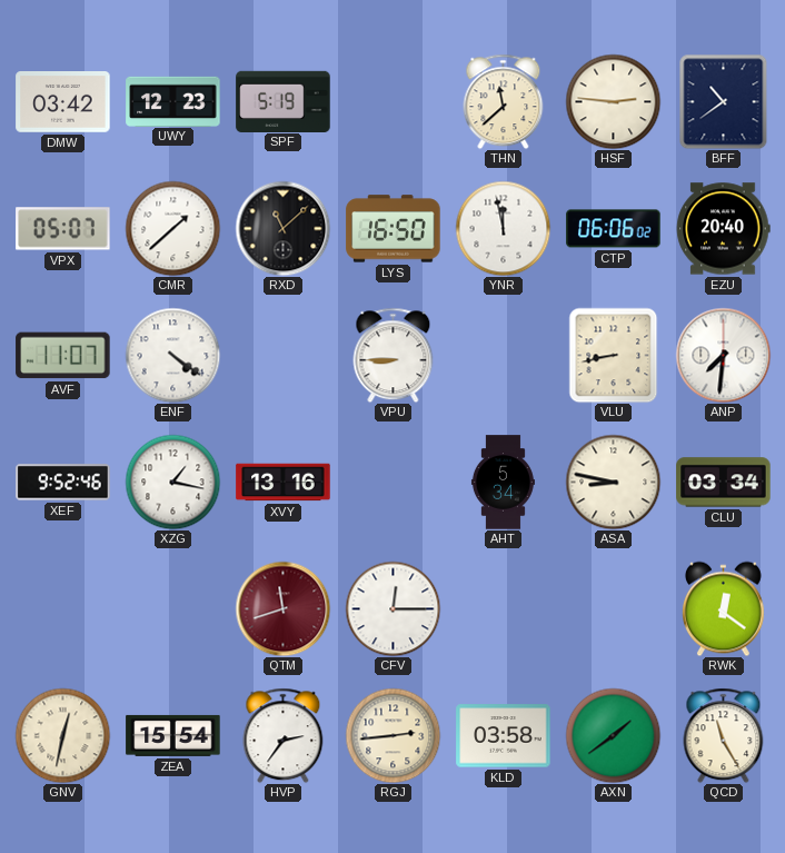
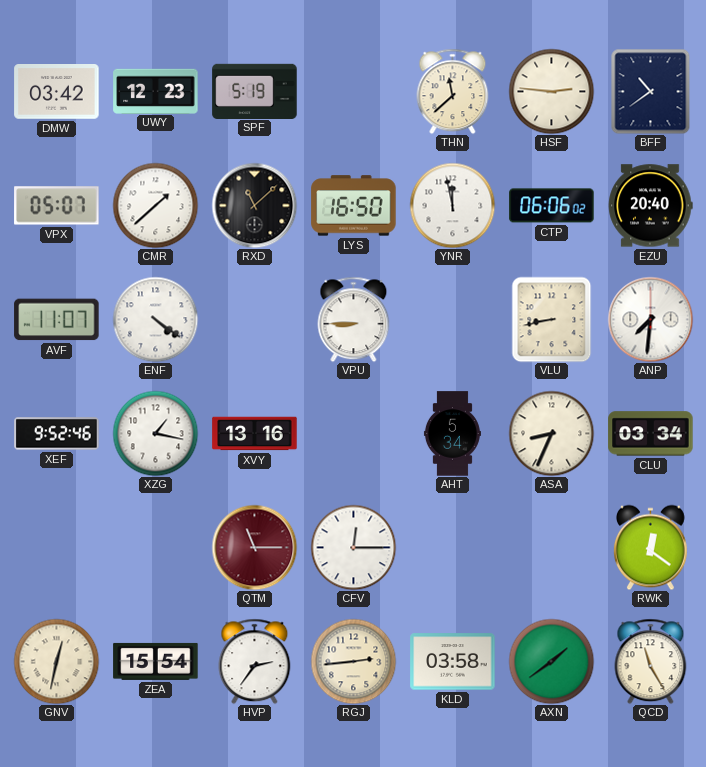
ASA: 8:47 -> 8:34
QTM: 11:42 -> 11:15
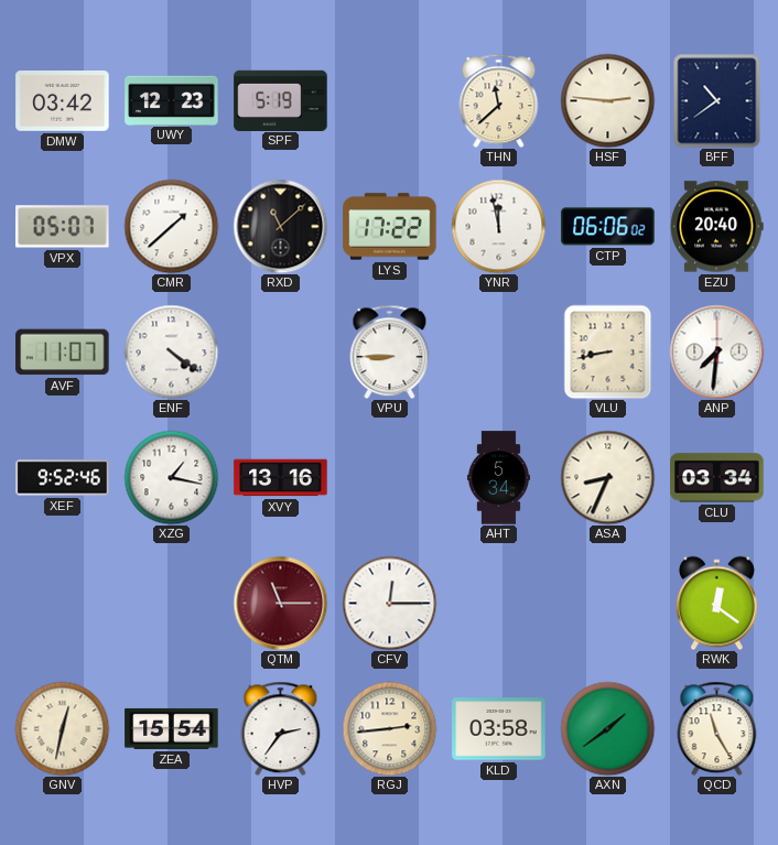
LYS: 16:50 -> 17:22
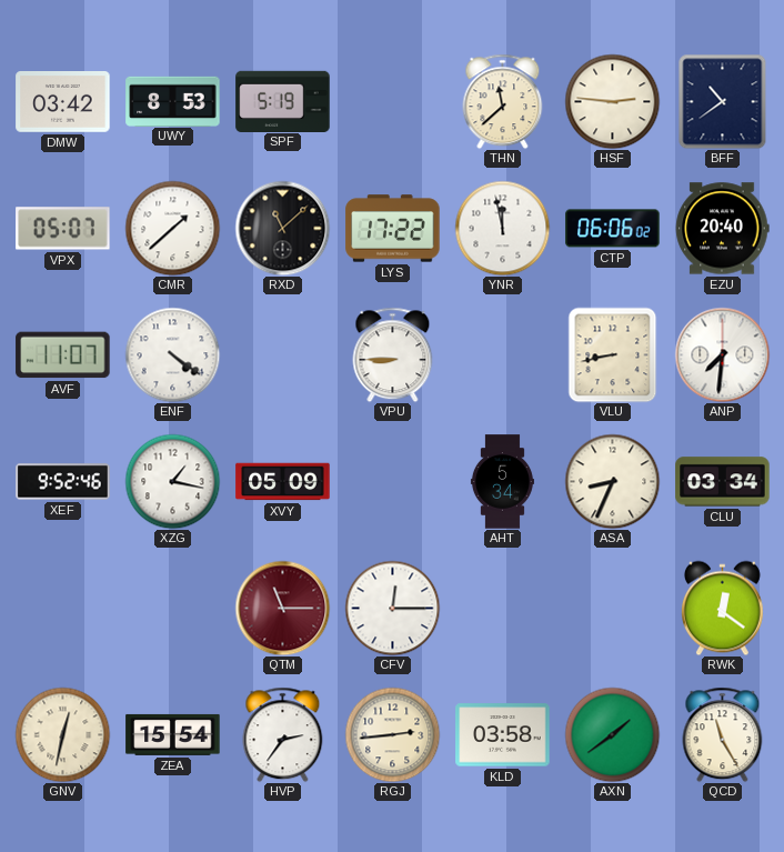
UWY: 12:23 -> 8:53
XVY: 13:16 -> 05:09
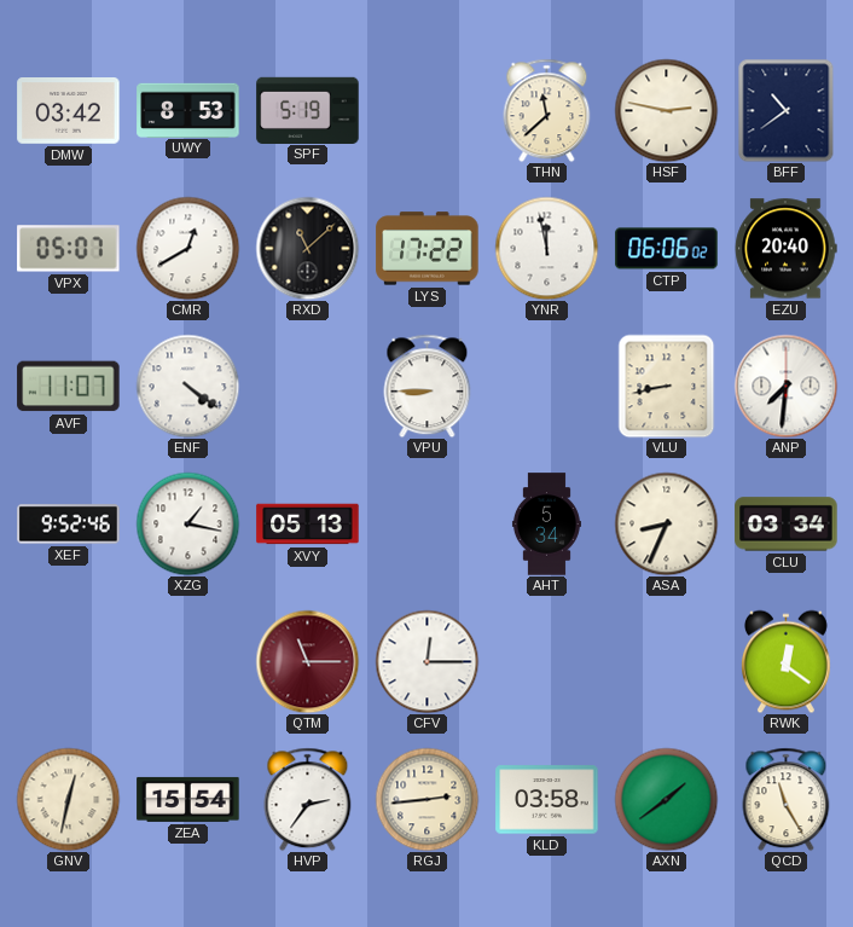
HSF: 2:46 -> 2:47
CMR: 1:38 -> 12:40
XVY: 05:09 -> 05:13
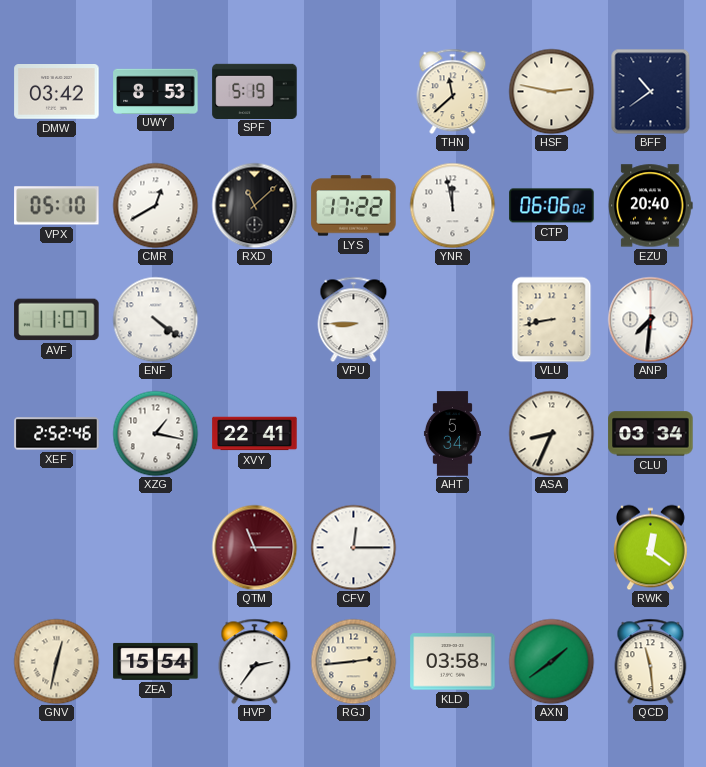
VPX: 05:07 -> 05:10
XEF: 9:52 -> 2:52
XVY: 05:13 -> 22:41
QCD: 11:25 -> 11:29
